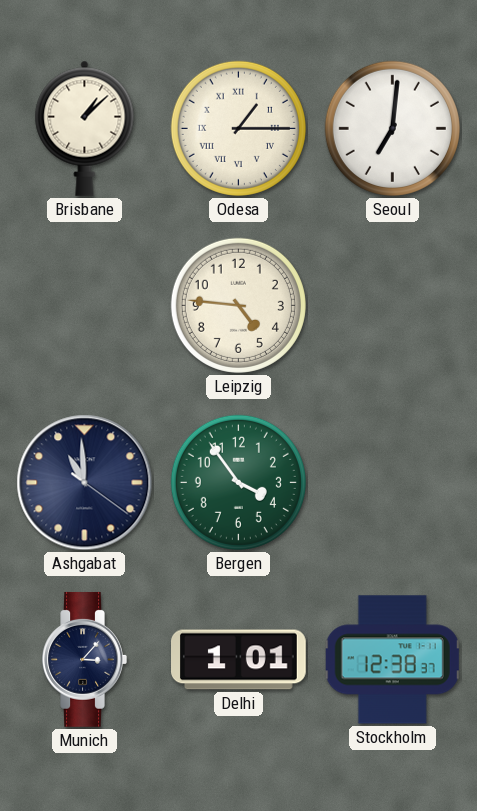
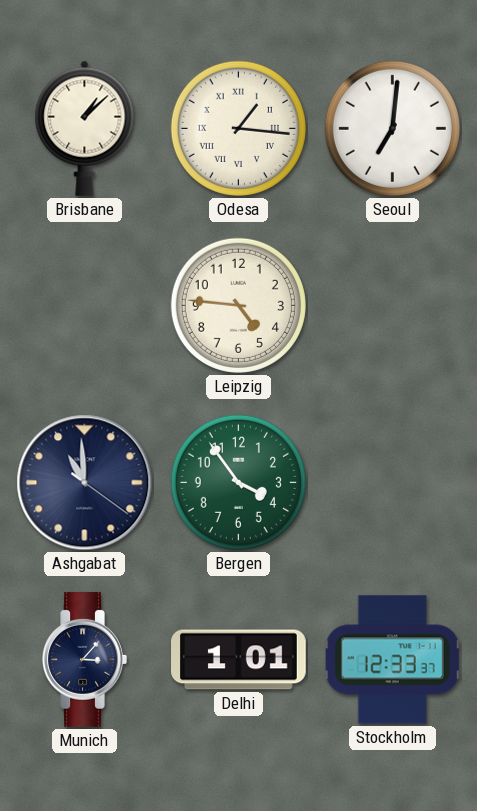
Odesa: 1:15 -> 1:16
Stockholm: 12:38 -> 12:33
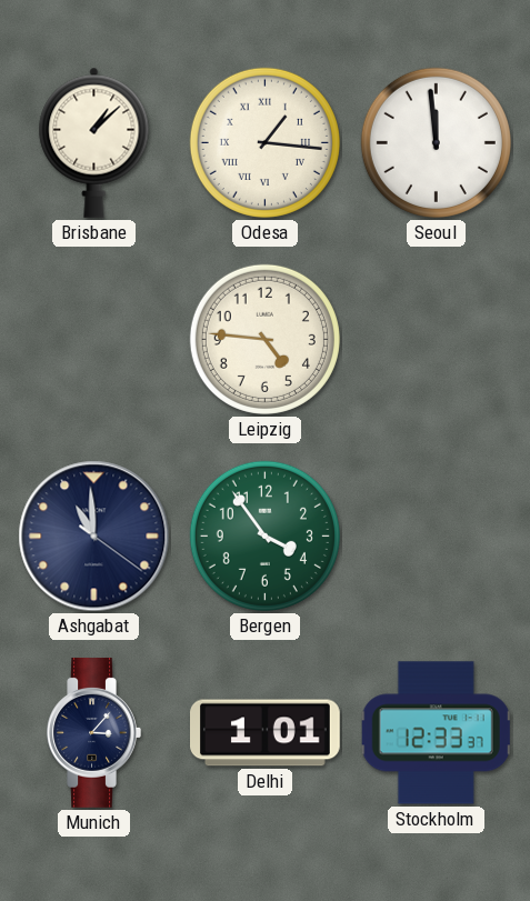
Seoul: 7:01 -> 11:59
